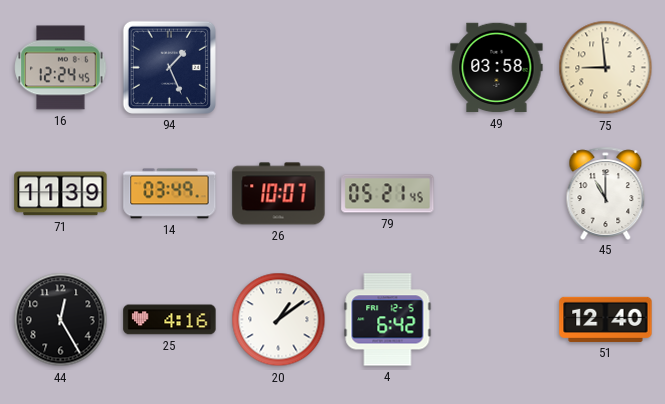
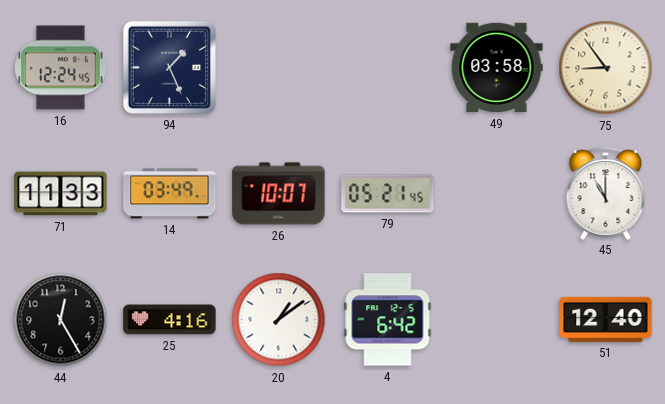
75: 8:59 -> 8:54
71: 11:39 -> 11:33
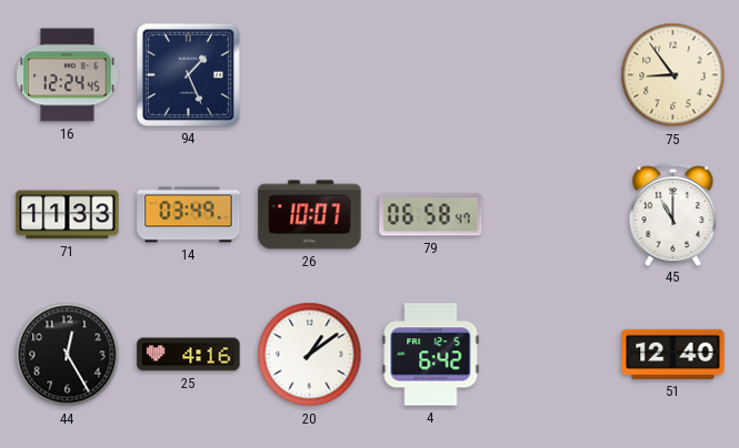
49: 03:58 -> none
79: 05:21 -> 06:58
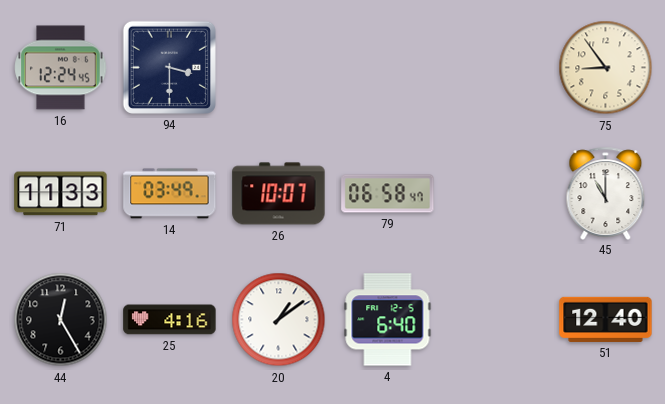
94: 1:26 -> 3:30
4: 6:42 -> 6:40
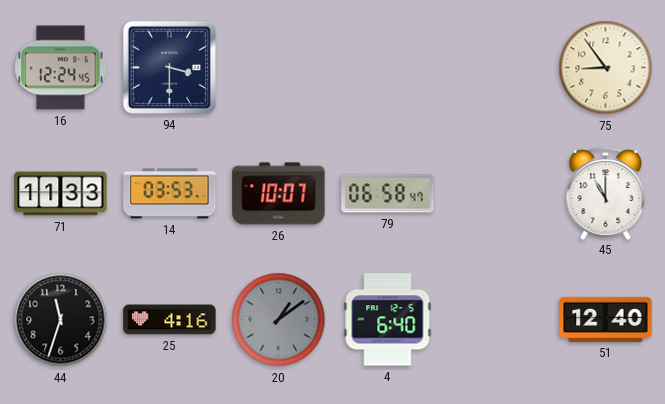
14: 03:49 -> 03:53
44: 12:25 -> 11:33
20 dial: white -> grey
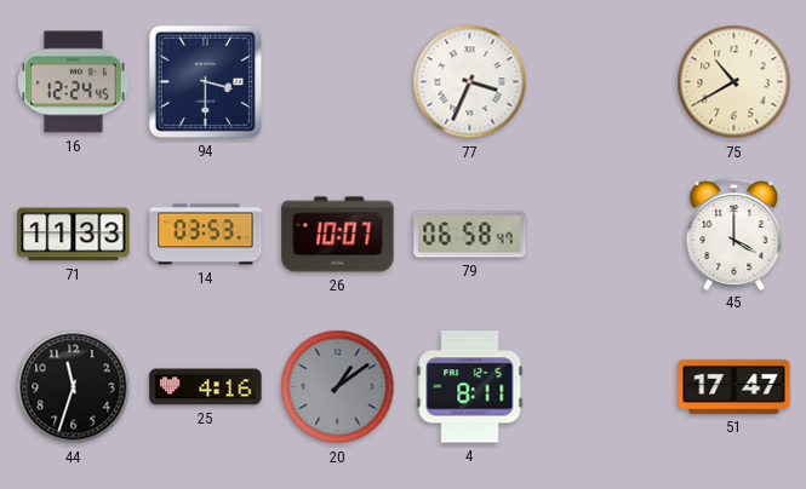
77: none -> 3:34
75: 8:54 -> 10:40
45: 11:00 -> 4:00
4: 6:40 -> 8:11
51: 12:40 -> 17:47
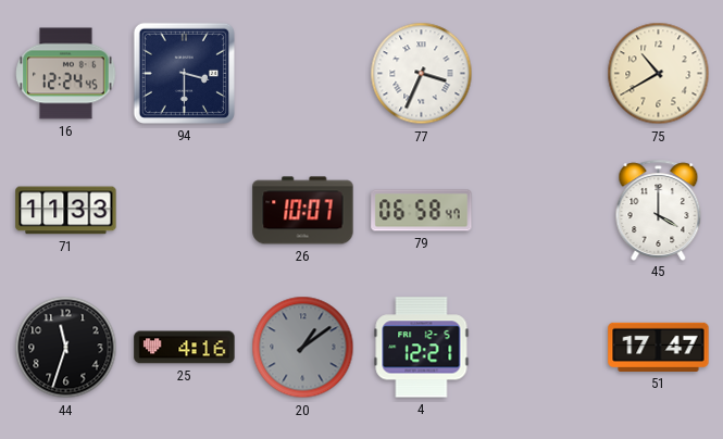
14: 03:53 -> none
4: 8:11 -> 12:21
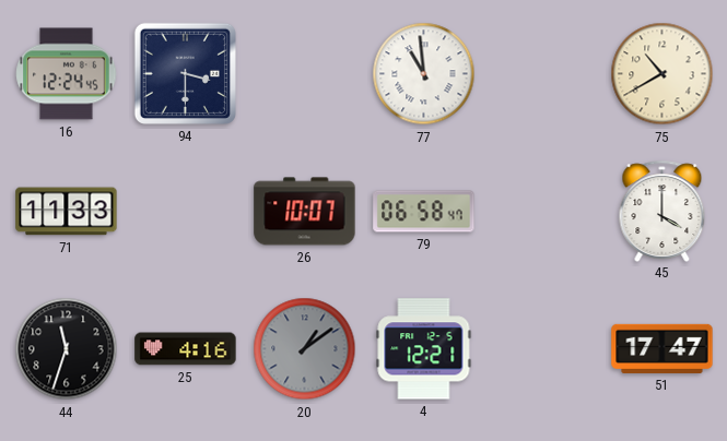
77: 3:34 -> 10:59
